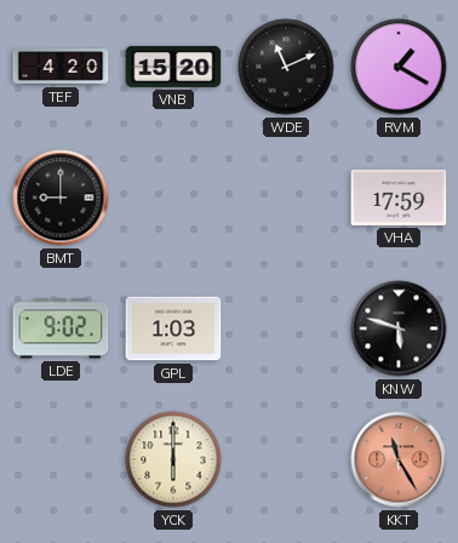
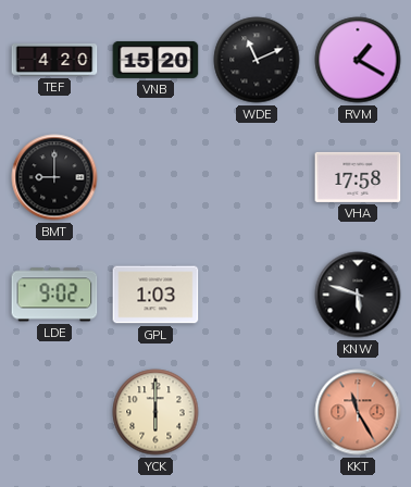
VHA: 17:59 -> 17:58
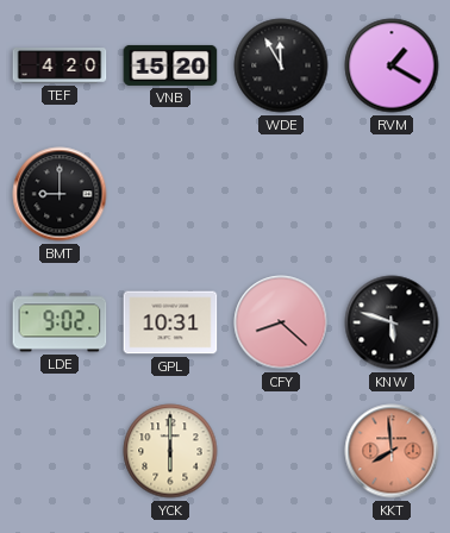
WDE: 11:11 -> 11:55
VHA: 17:58 -> none
GPL: 1:03 -> 10:31
CFY: none -> 8:22
KKT: 11:25 -> 7:59
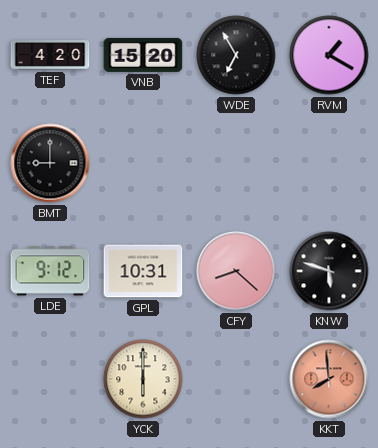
WDE: 11:55 -> 6:55
LDE: 9:02 -> 9:12
